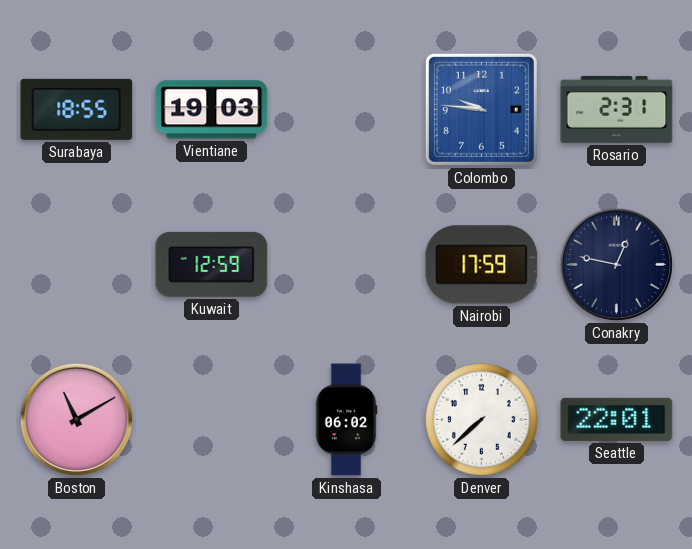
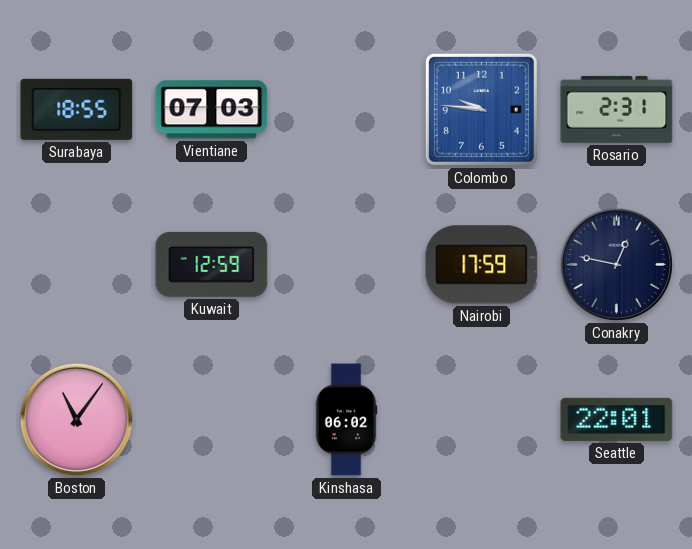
Vientiane: 19:03 -> 07:03
Boston: 11:10 -> 11:06
Denver: 7:38 -> none
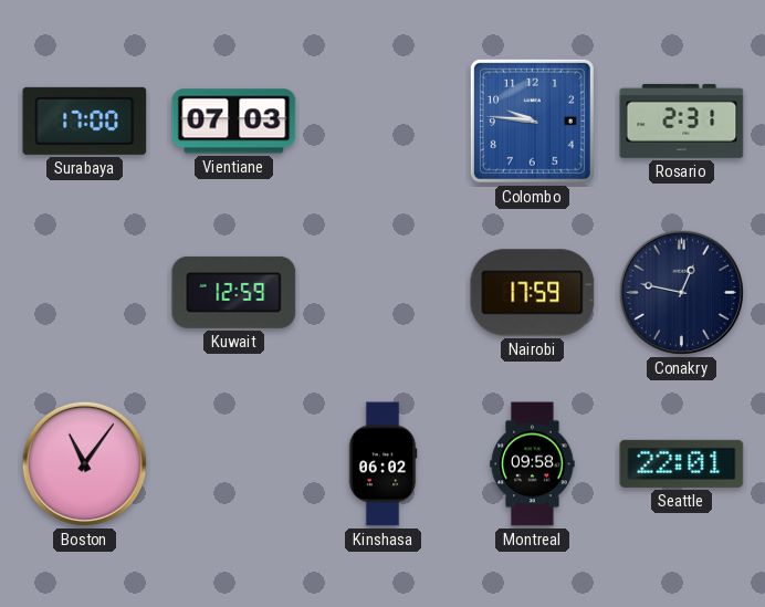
Surabaya: 18:55 -> 17:00
Montreal: none -> 09:58
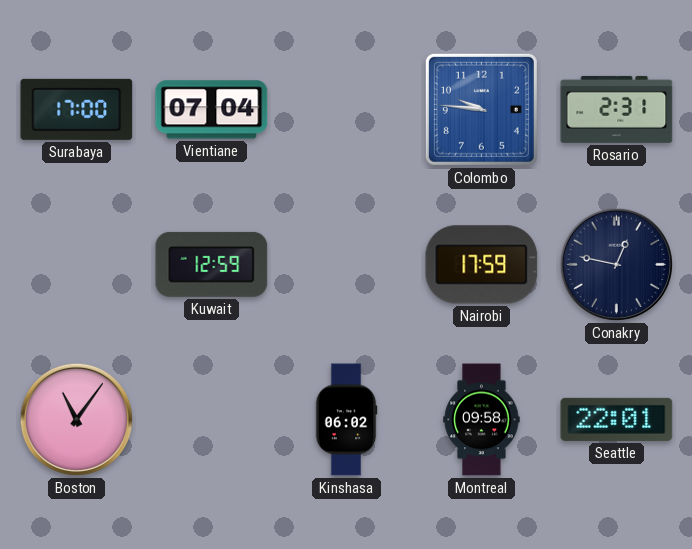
Vientiane: 07:03 -> 07:04
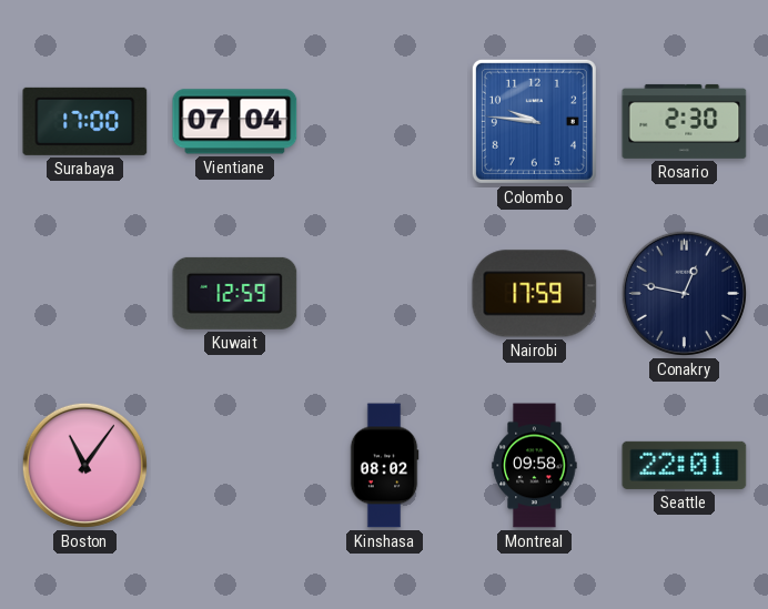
Rosario: 2:31 -> 2:30
Kinshasa: 06:02 -> 08:02
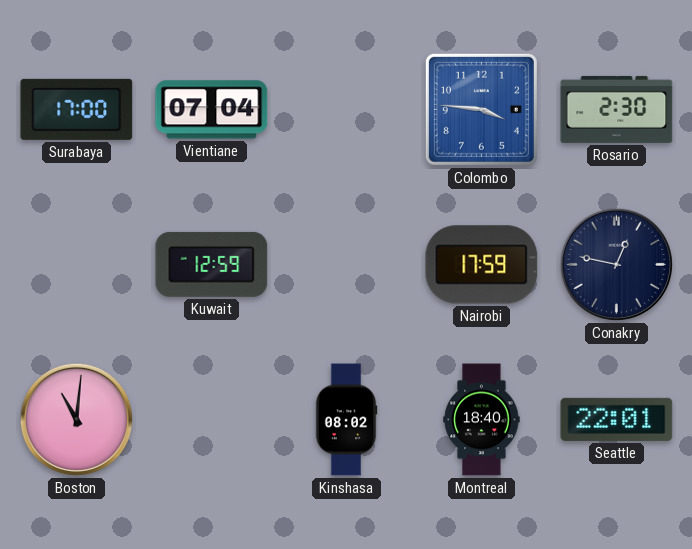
Colombo: 9:46 -> 3:46
Boston: 11:06 -> 11:01
Montreal: 09:58 -> 18:40
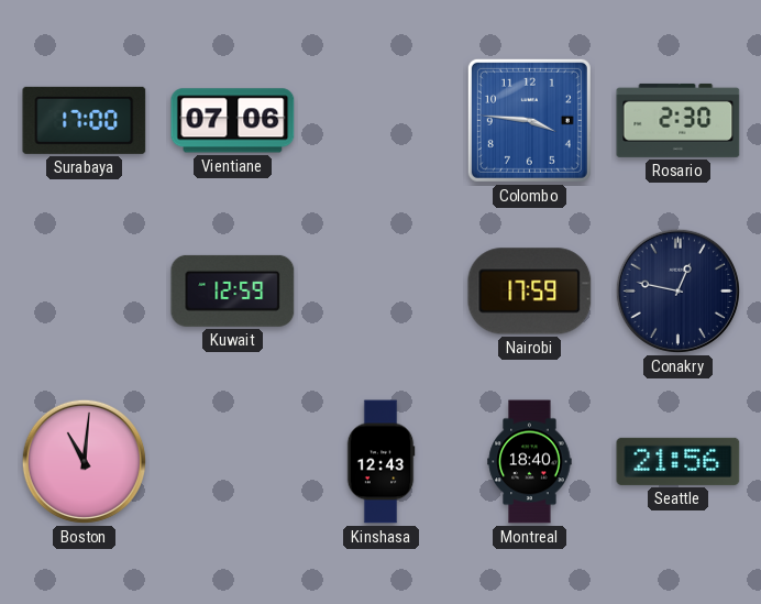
Vientiane: 07:04 -> 07:06
Kinshasa: 08:02 -> 12:43
Seattle: 22:01 -> 21:56
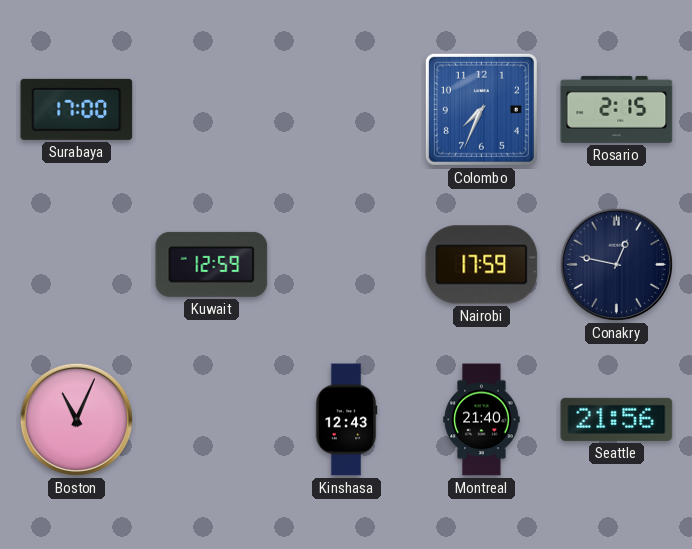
Vientiane: 07:06 -> none
Colombo: 3:46 -> 7:34
Rosario: 2:30 -> 2:15
Boston: 11:01 -> 11:04
Montreal: 18:40 -> 21:40
